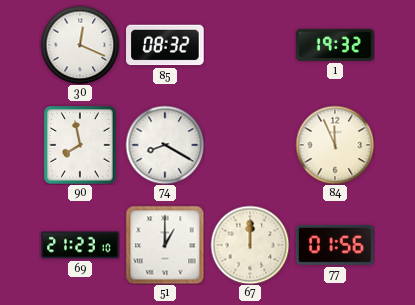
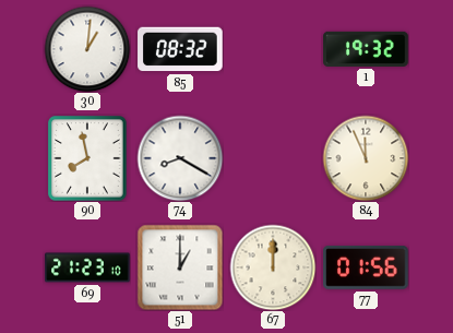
30: 12:19 -> 1:01
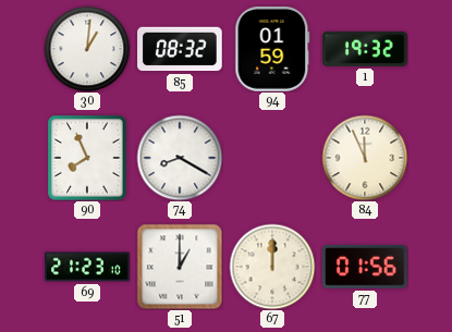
94: none -> 01:59
90: 7:58 -> 7:56
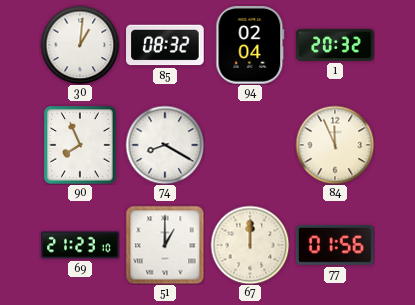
94: 01:59 -> 02:04
1: 19:32 -> 20:32
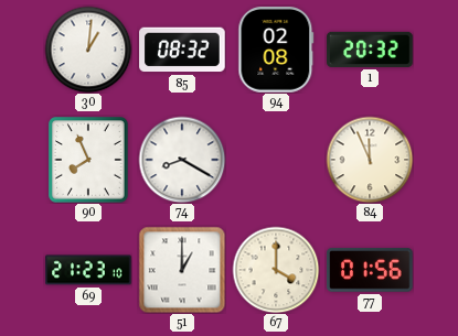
94: 02:04 -> 02:08
67: 12:00 -> 4:00
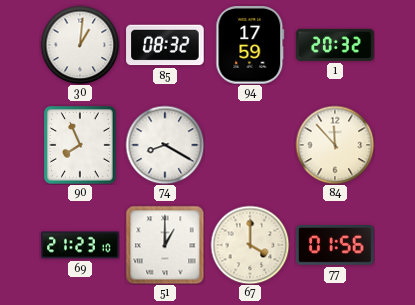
94: 02:08 -> 17:59
84: 11:56 -> 11:53
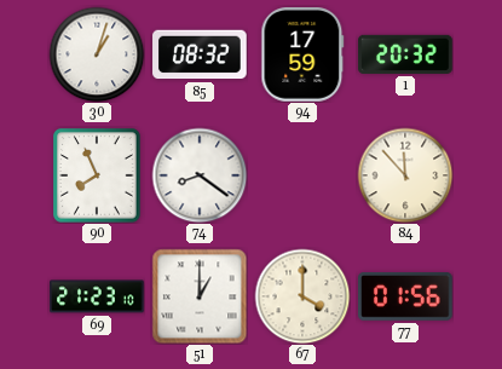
30: 1:01 -> 1:03
74: 8:20 -> 8:21
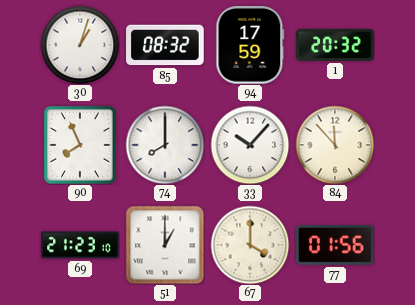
74: 8:21 -> 8:00
33: none -> 10:07
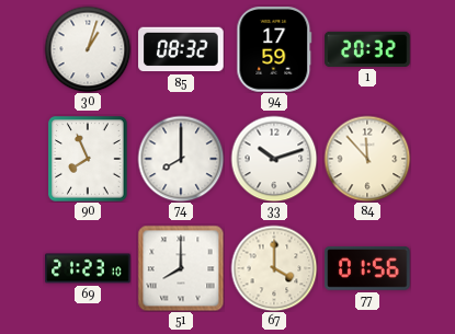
33: 10:07 -> 10:12
51: 1:00 -> 8:00
